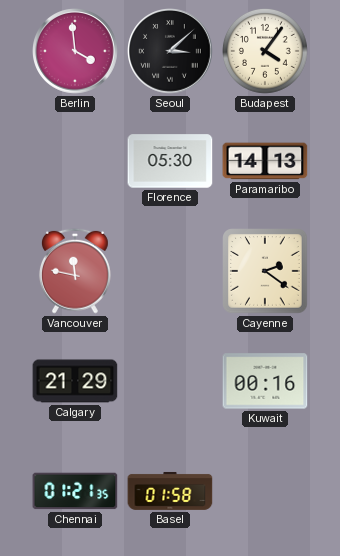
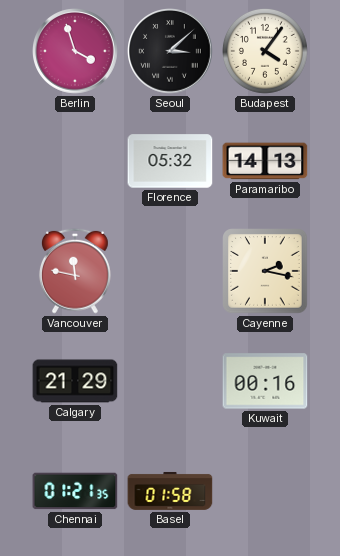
Berlin: 3:59 -> 3:57
Florence: 05:30 -> 05:32
Cayenne: 2:21 -> 2:17
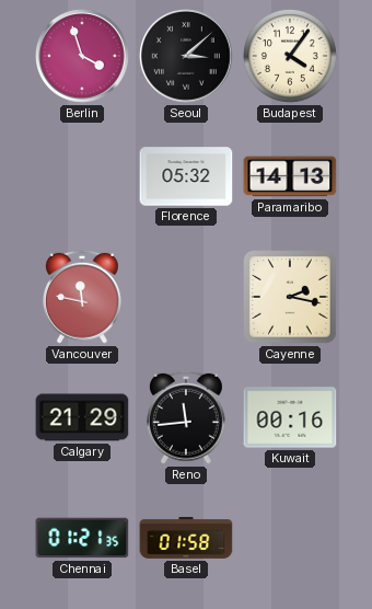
Reno: none -> 11:44
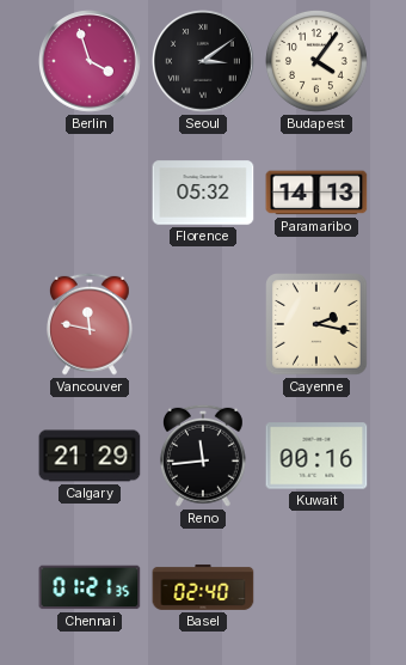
Seoul: 3:08 -> 3:09
Basel: 01:58 -> 02:40
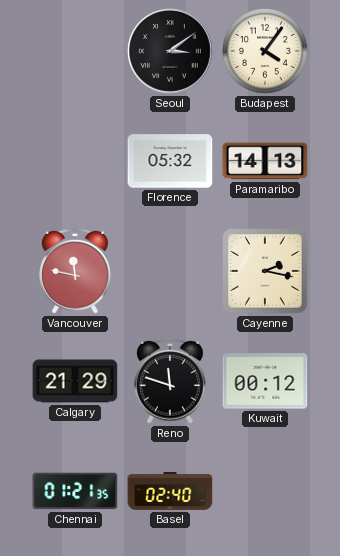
Berlin: 3:57 -> none
Reno: 11:44 -> 11:48
Kuwait: 00:16 -> 00:12
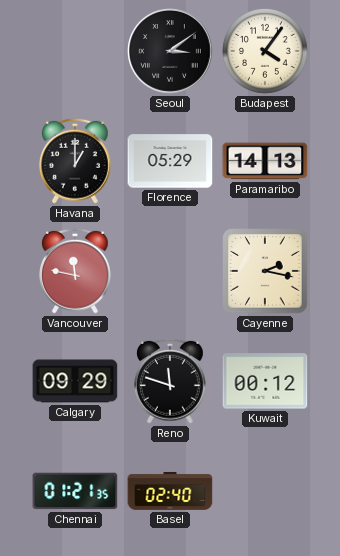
Havana: none -> 1:00
Florence: 05:32 -> 05:29
Calgary: 21:29 -> 09:29
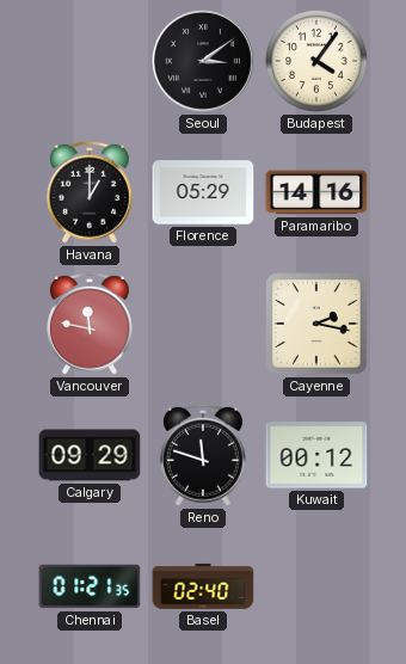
Paramaribo: 14:13 -> 14:16
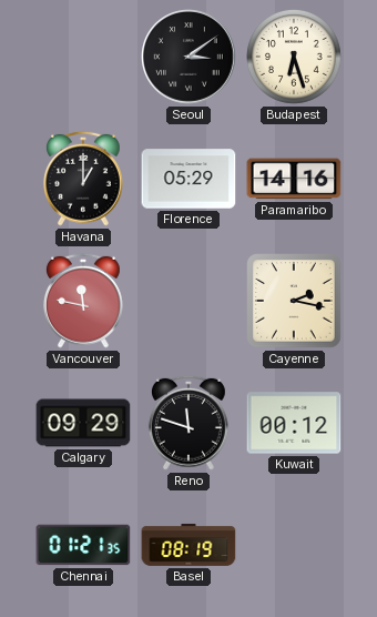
Budapest: 4:06 -> 6:27
Basel: 02:40 -> 08:19
